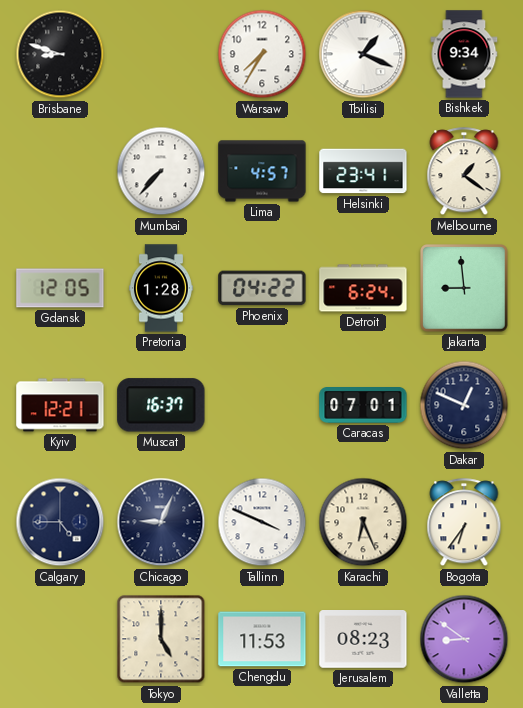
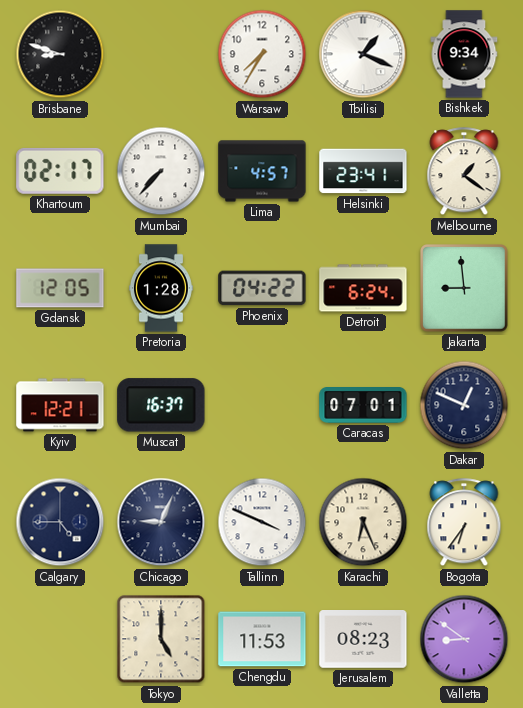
Khartoum: none -> 02:17
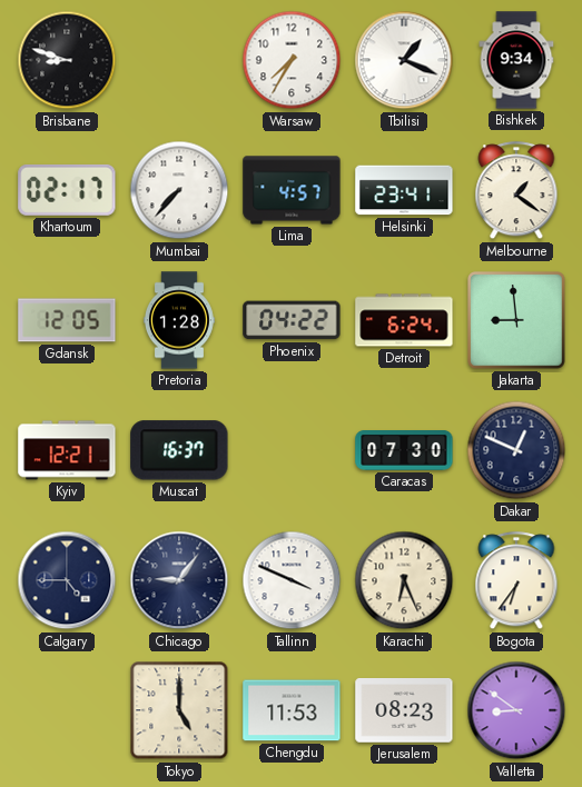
Caracas: 07:01 -> 07:30
Chicago: 9:04 -> 9:06
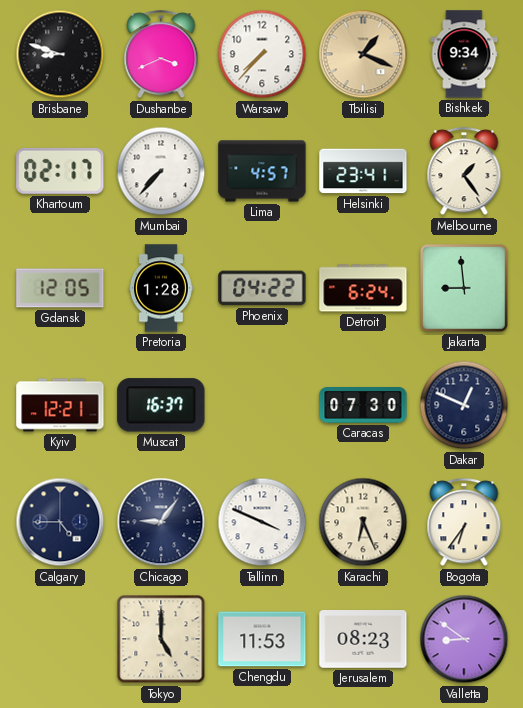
Dushanbe: none -> 3:41
Warsaw: 7:35 -> 7:37
Tbilisi dial: white -> champagne
Melbourne: 1:21 -> 1:24
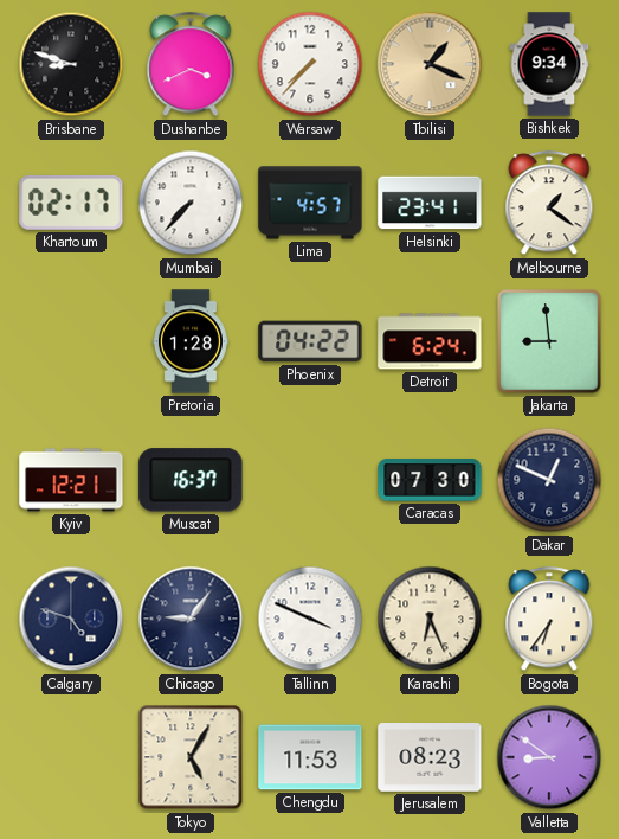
Melbourne: 1:24 -> 1:21
Gdansk: 12:05 -> none
Calgary: 4:45 -> 4:48
Tokyo: 5:00 -> 5:05
